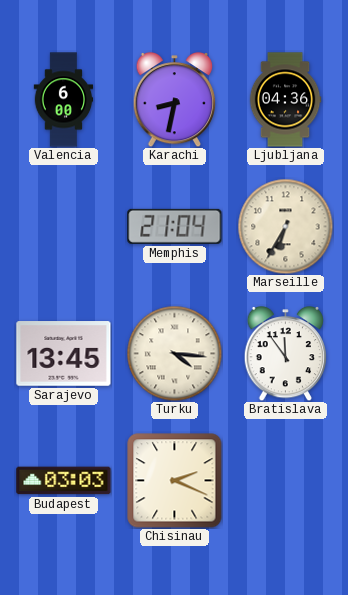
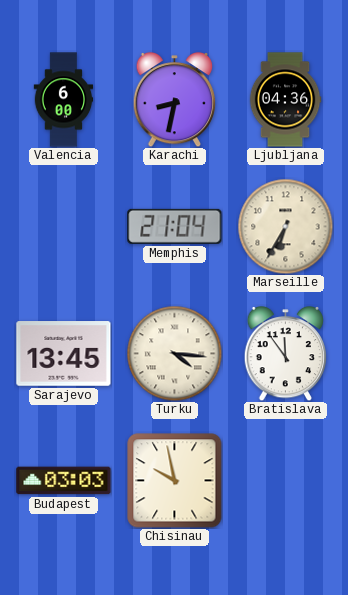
Chisinau: 2:19 -> 9:58
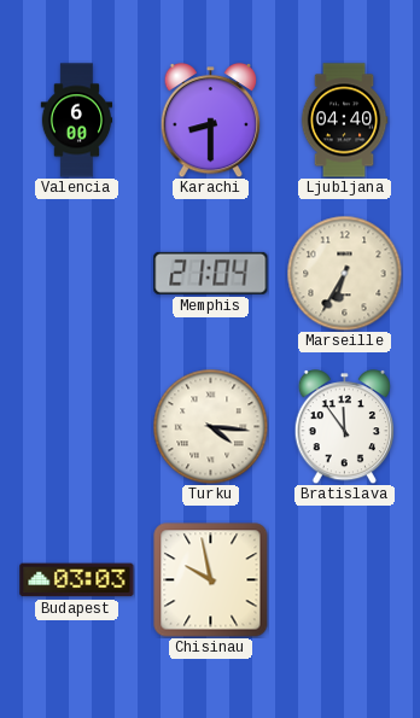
Karachi: 8:32 -> 8:30
Ljubljana: 04:36 -> 04:40
Sarajevo: 13:45 -> none
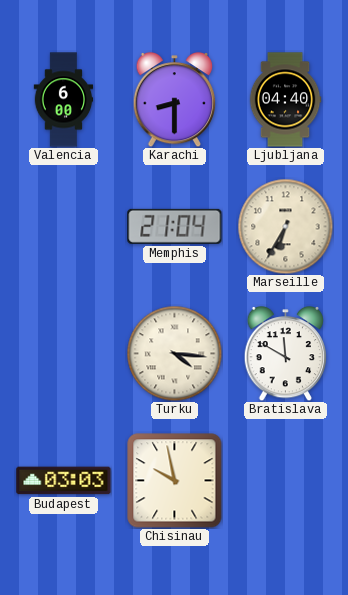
Bratislava: 11:54 -> 11:50
